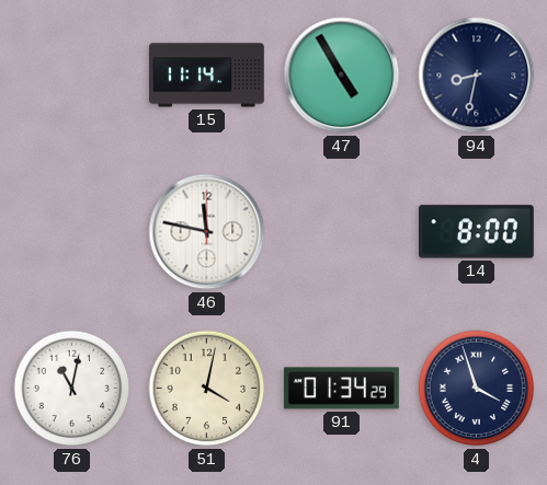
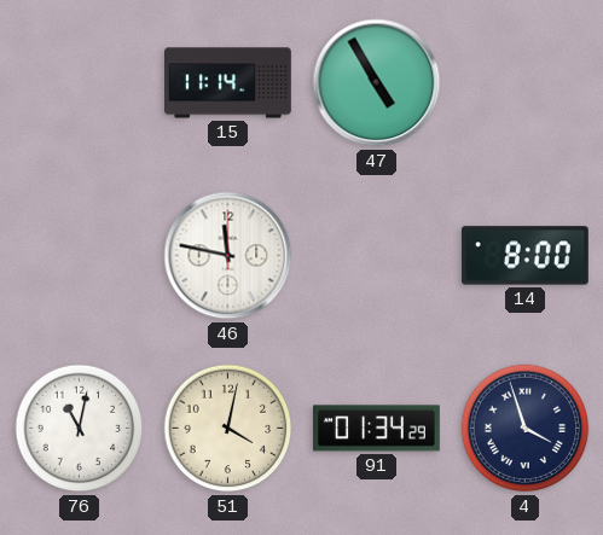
94: 8:32 -> none
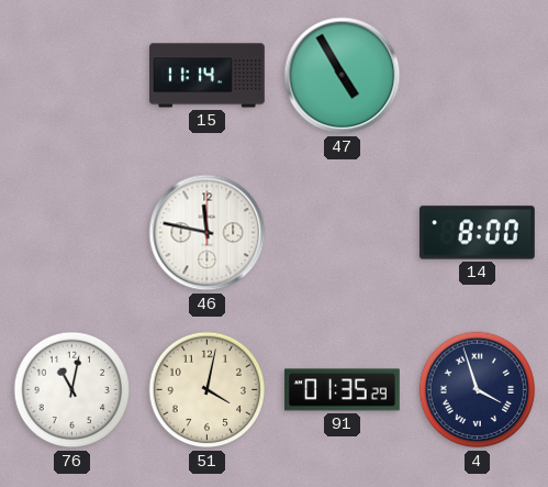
91: 01:34 -> 01:35
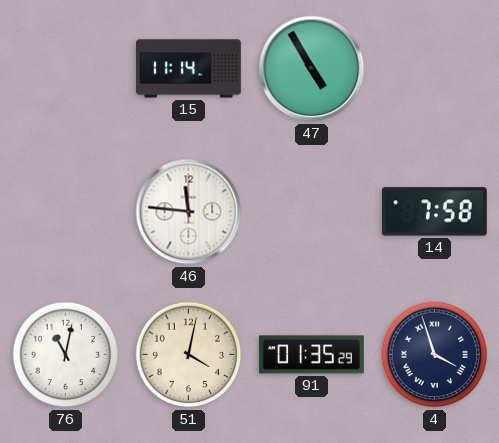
46: 11:47 -> 11:46
14: 8:00 -> 7:58
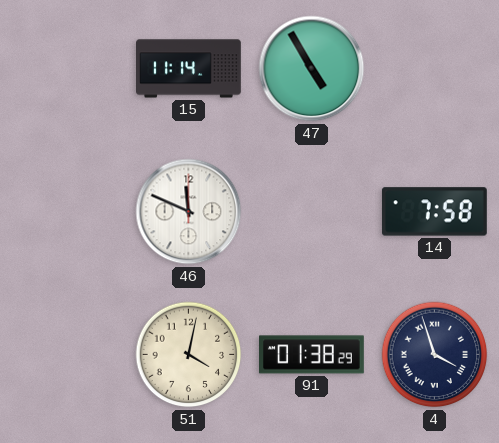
46: 11:46 -> 11:49
76: 11:02 -> none
91: 01:35 -> 01:38
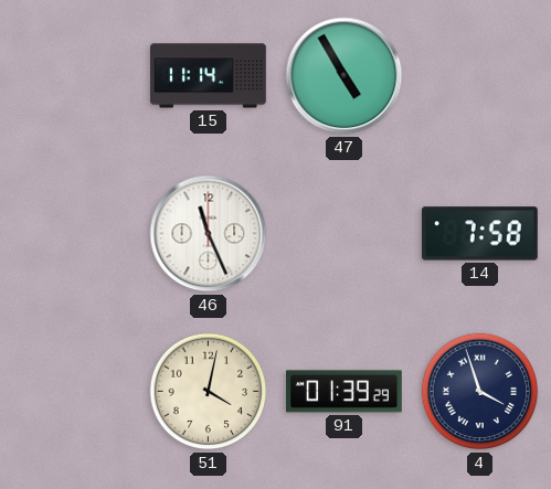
46: 11:49 -> 11:26
91: 01:38 -> 01:39
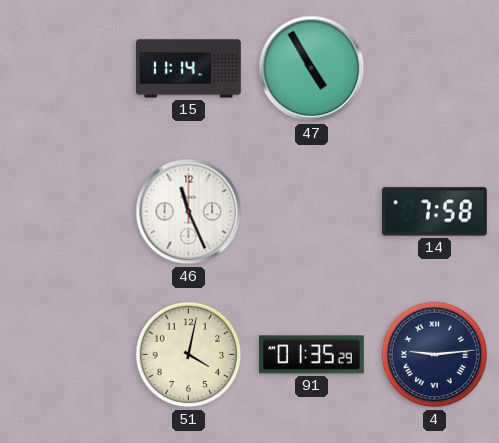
91: 01:39 -> 01:35
4: 3:57 -> 9:14
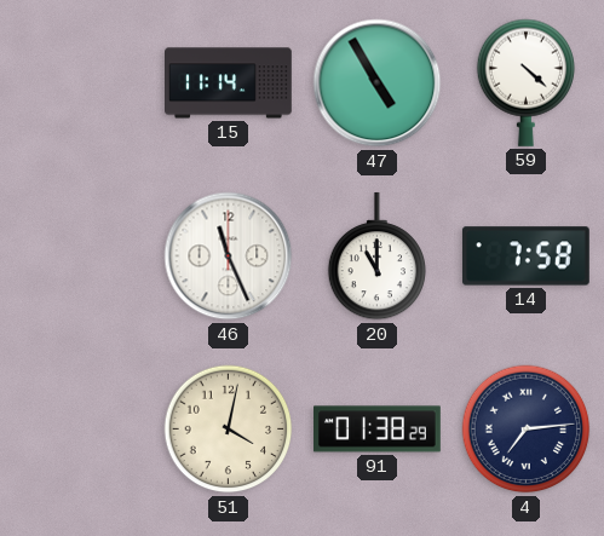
59: none -> 4:22
20: none -> 11:00
91: 01:35 -> 01:38
4: 9:14 -> 7:14
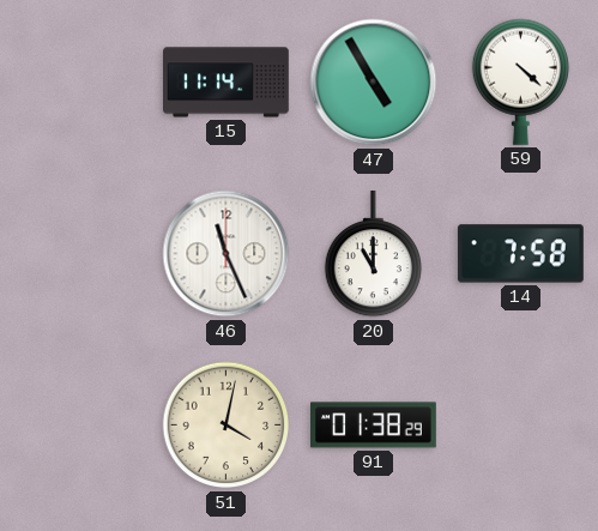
4: 7:14 -> none
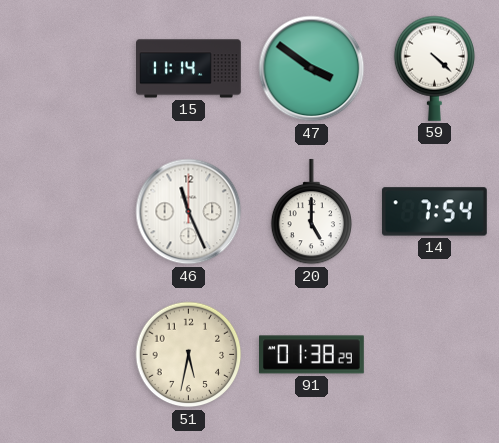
47: 4:55 -> 3:51
20: 11:00 -> 5:00
14: 7:58 -> 7:54
51: 4:02 -> 5:32
